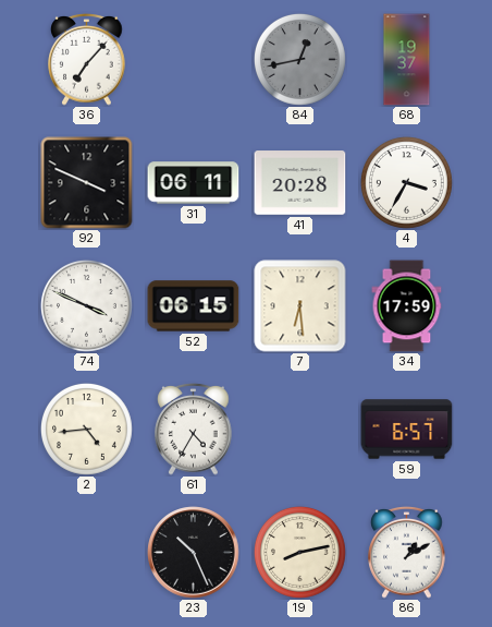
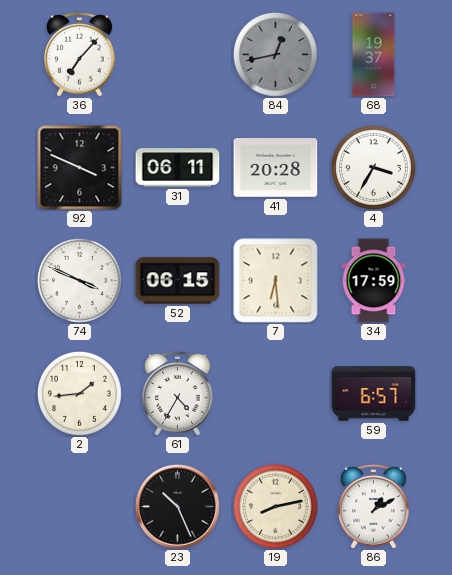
2: 4:44 -> 1:44
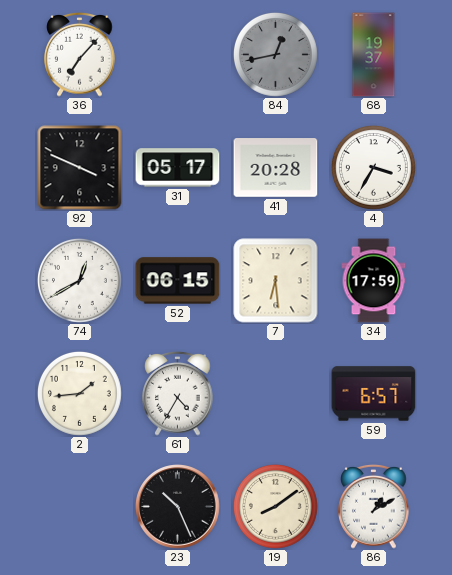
31: 06:11 -> 05:17
74: 3:49 -> 12:40
19: 8:13 -> 8:09
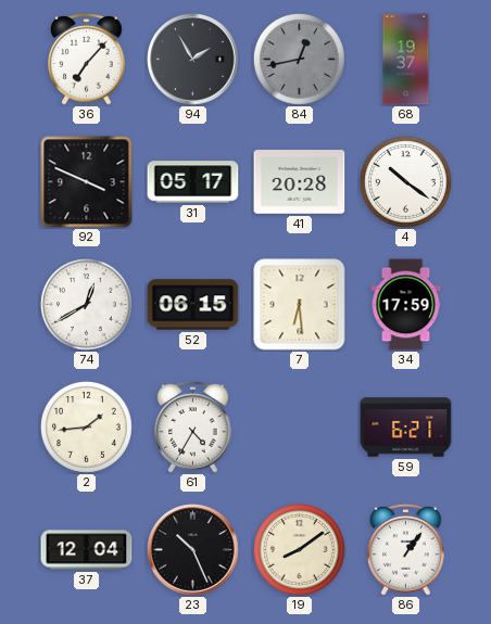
94: none -> 1:55
4: 3:35 -> 10:21
59: 6:57 -> 6:21
37: none -> 12:04
86: 1:10 -> 1:06
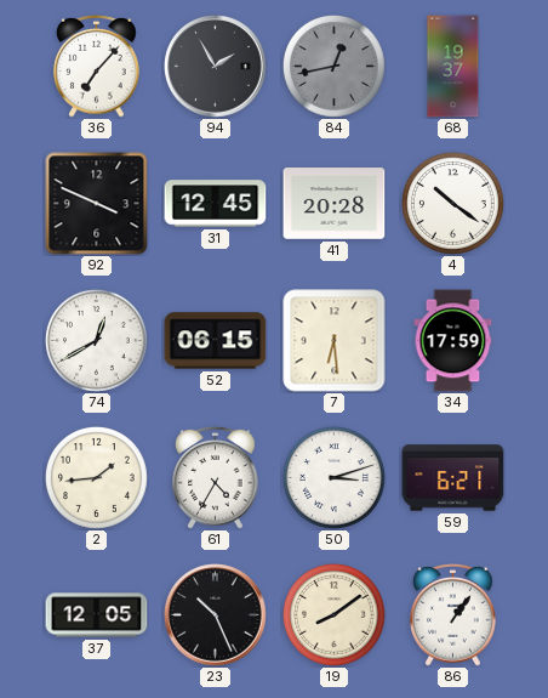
31: 05:17 -> 12:45
50: none -> 3:12
37: 12:04 -> 12:05
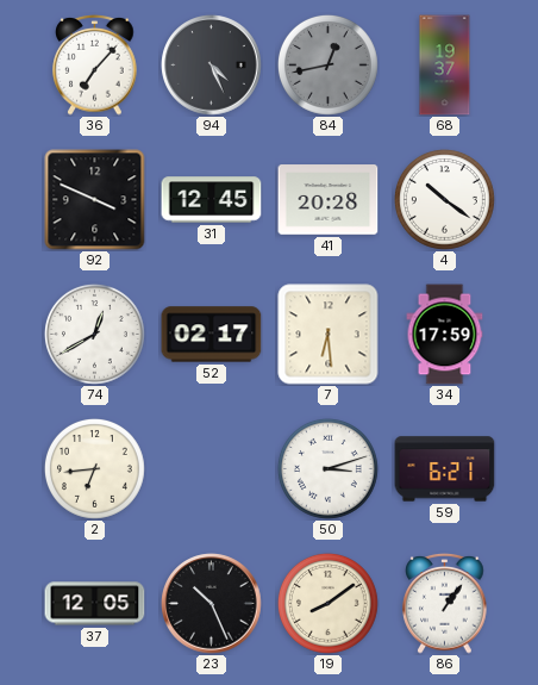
94: 1:55 -> 4:26
52: 06:15 -> 02:17
2: 1:44 -> 6:44
61: 4:35 -> none
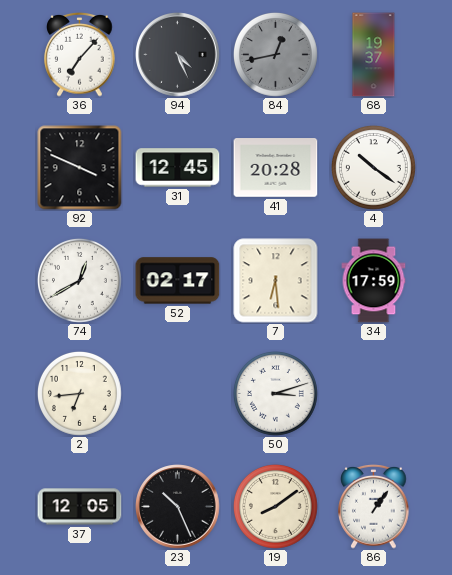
59: 6:21 -> none
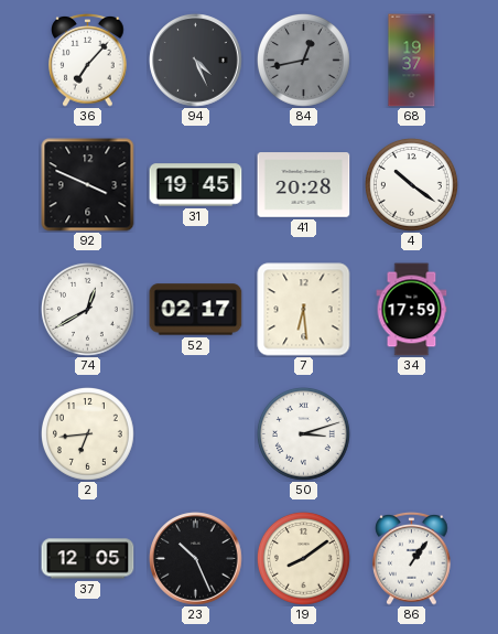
31: 12:45 -> 19:45
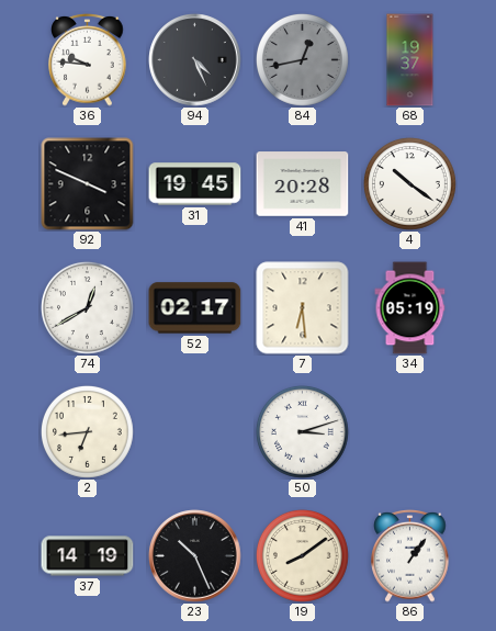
36: 7:07 -> 9:46
34: 17:59 -> 05:19
37: 12:05 -> 14:19
